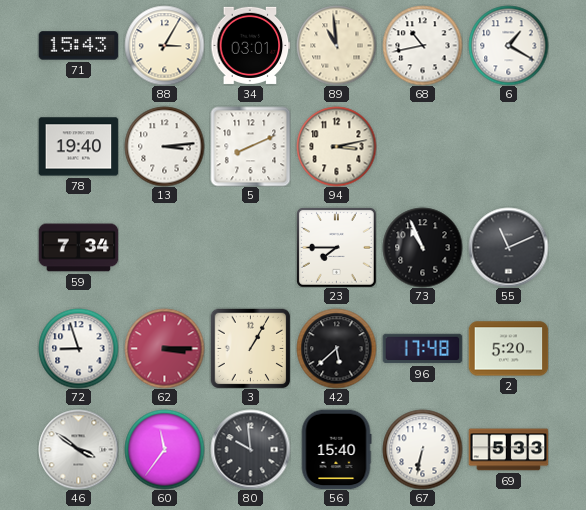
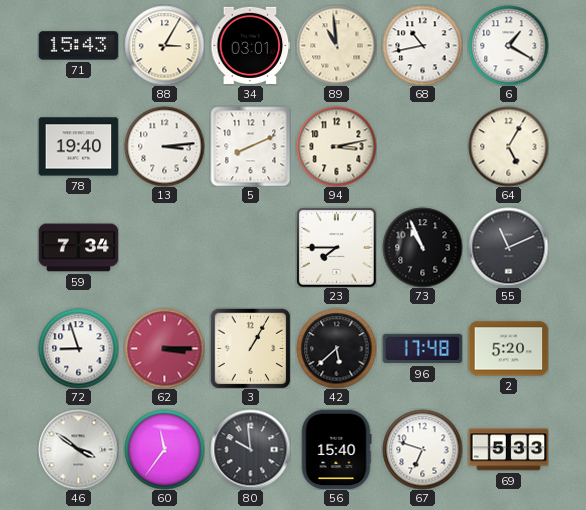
64: none -> 5:05
67: 6:32 -> 6:48
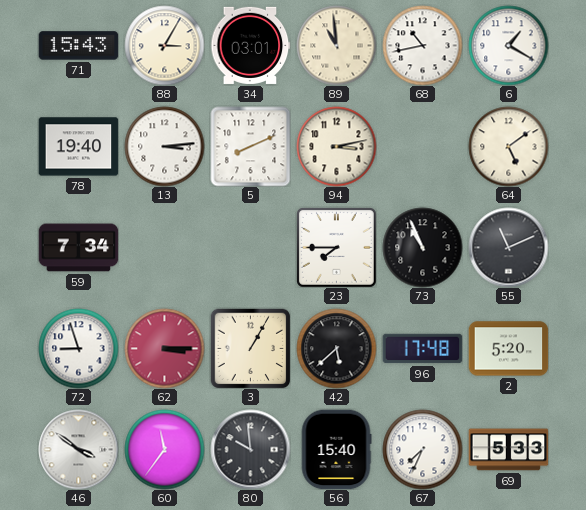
64: 5:05 -> 5:09
67: 6:48 -> 7:34
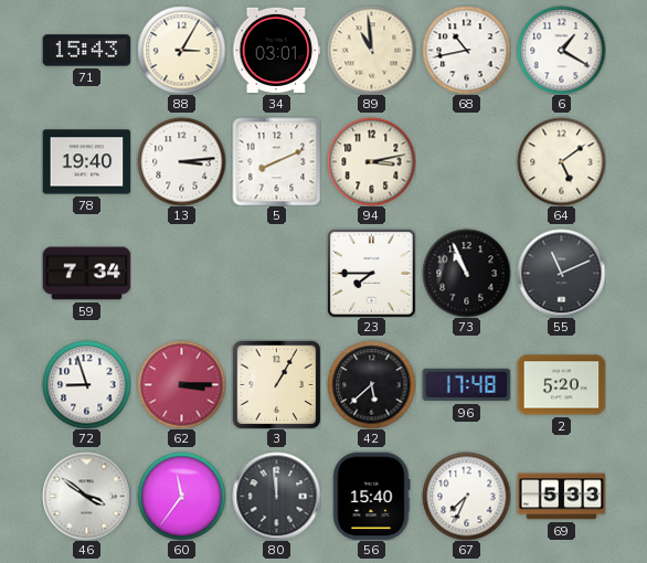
80: 9:59 -> 11:59
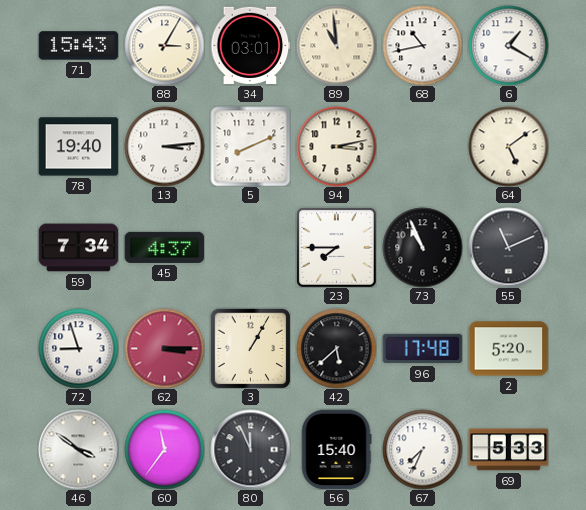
45: none -> 4:37
80: 11:59 -> 11:56
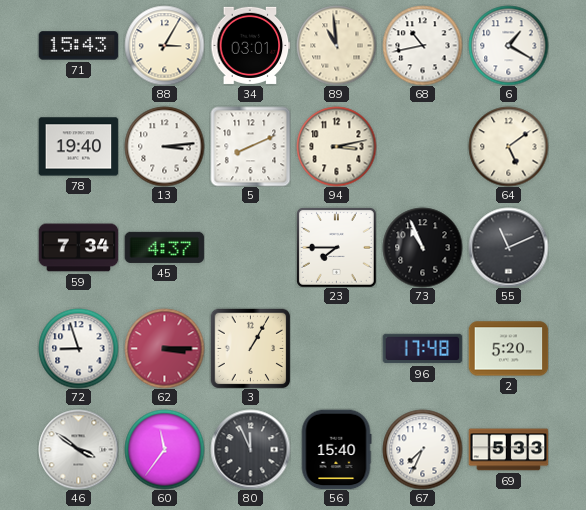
42: 5:38 -> none
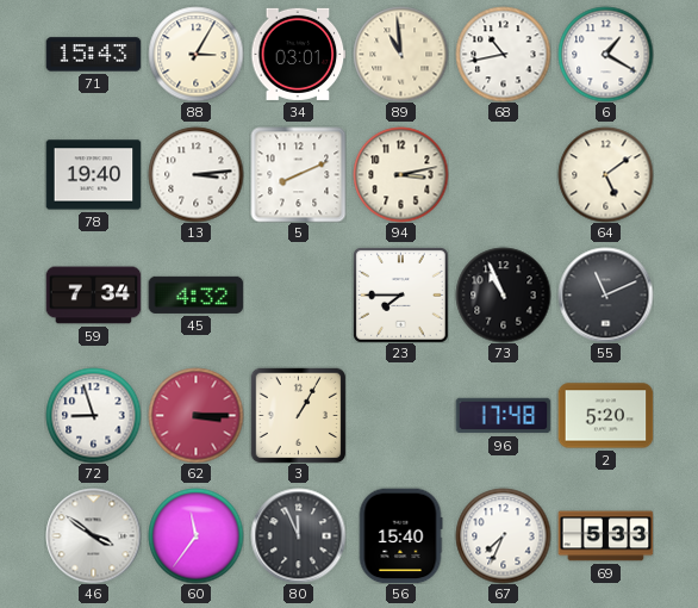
45: 4:37 -> 4:32
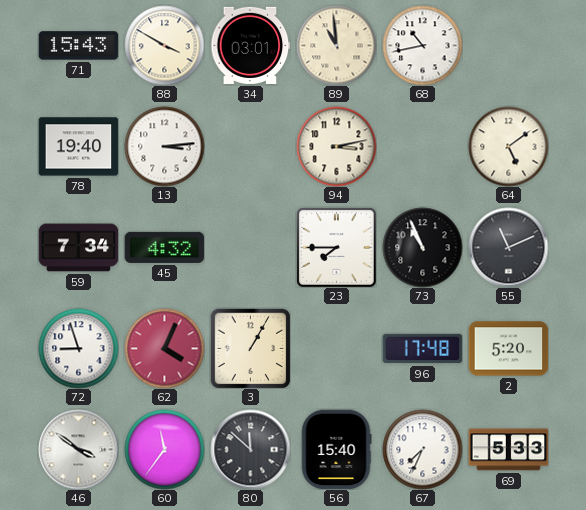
88: 3:05 -> 3:50
6: 1:20 -> none
5: 8:11 -> none
62: 3:15 -> 4:04
80: 11:56 -> 11:52
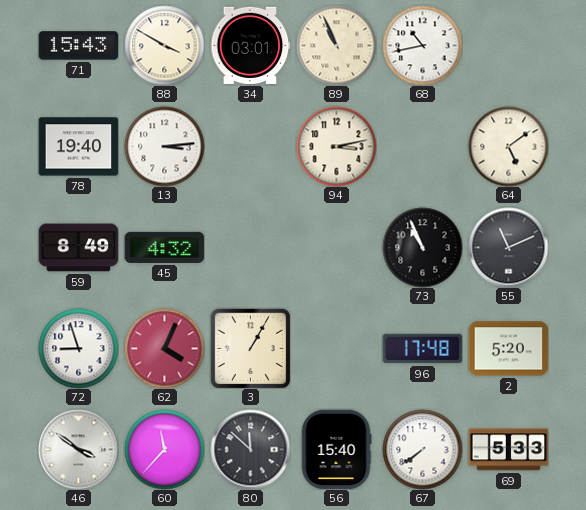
89: 10:59 -> 10:56
59: 7:34 -> 8:49
23: 7:45 -> none
60: 11:36 -> 11:37
67: 7:34 -> 7:39
